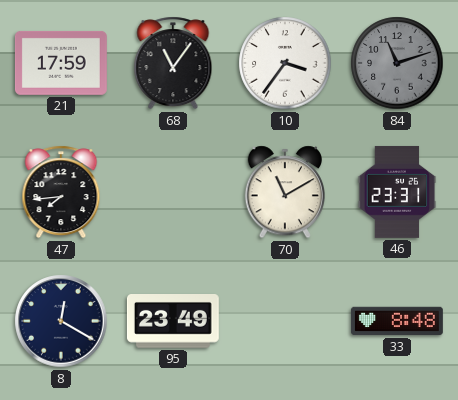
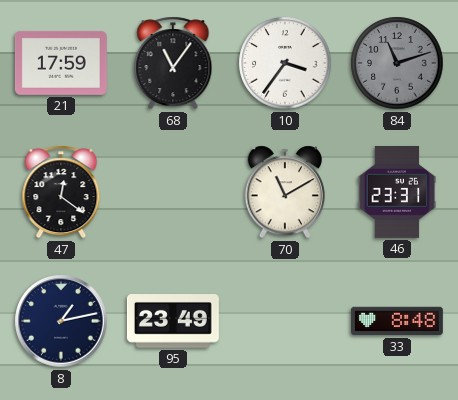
47: 7:44 -> 12:21
8: 12:20 -> 1:13
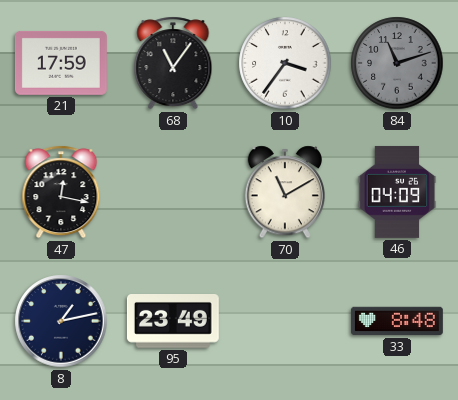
47: 12:21 -> 12:17
46: 23:31 -> 04:09
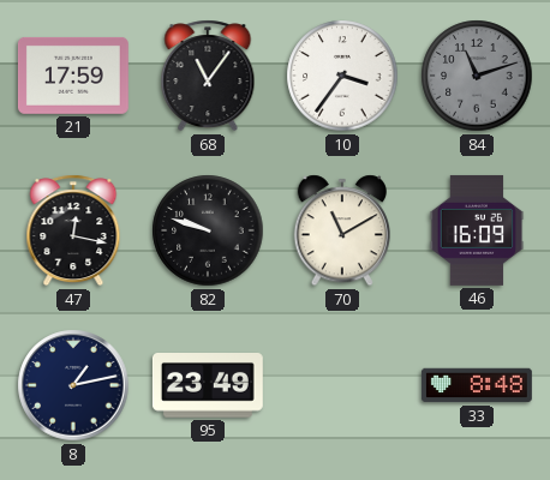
82: none -> 9:48
46: 04:09 -> 16:09
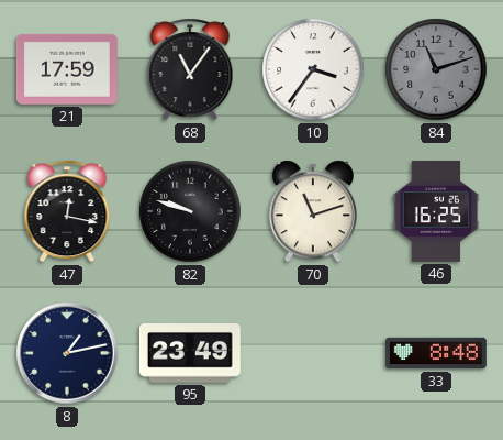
70: 11:10 -> 11:12
46: 16:09 -> 16:25
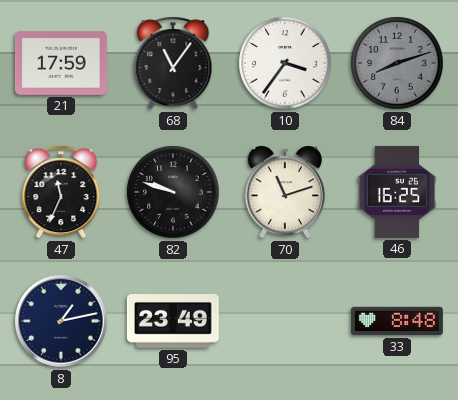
84: 11:12 -> 8:12
47: 12:17 -> 11:34
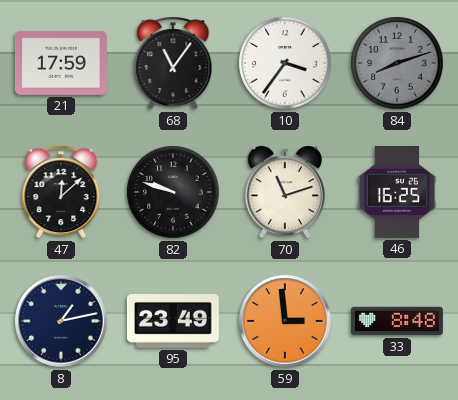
47: 11:34 -> 12:08
59: none -> 2:59
